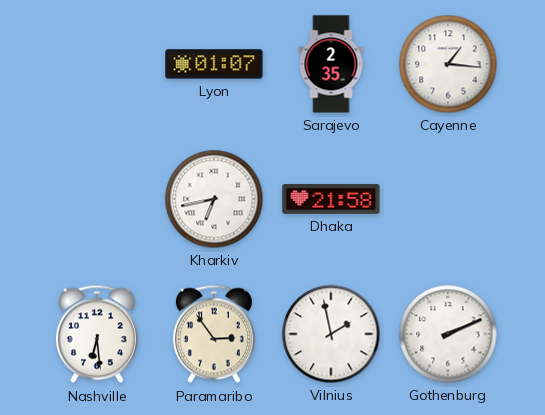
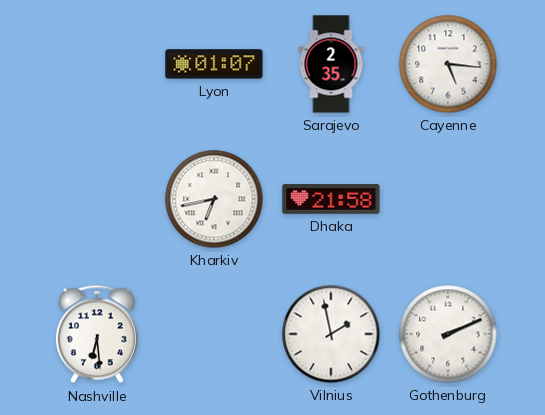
Cayenne: 1:16 -> 5:16
Paramaribo: 2:54 -> none
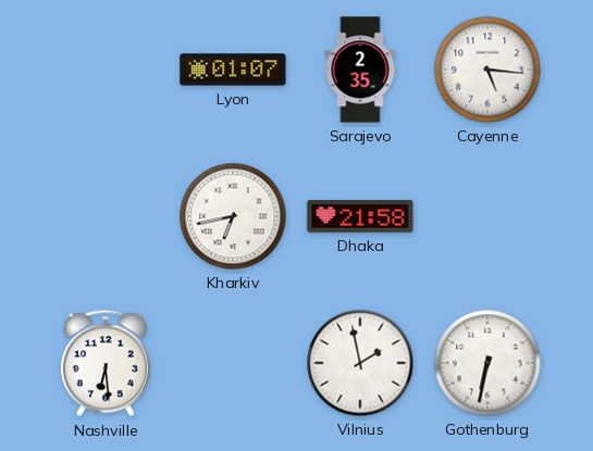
Gothenburg: 2:11 -> 6:32
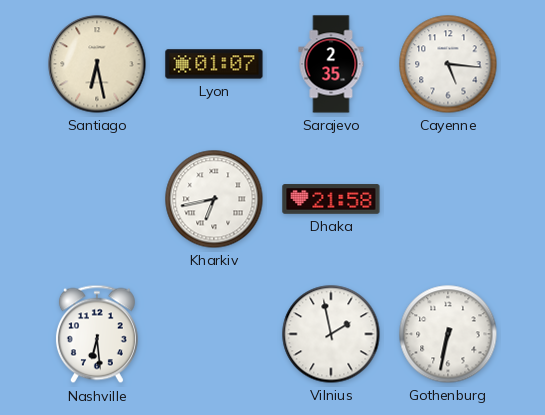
Santiago: none -> 6:28
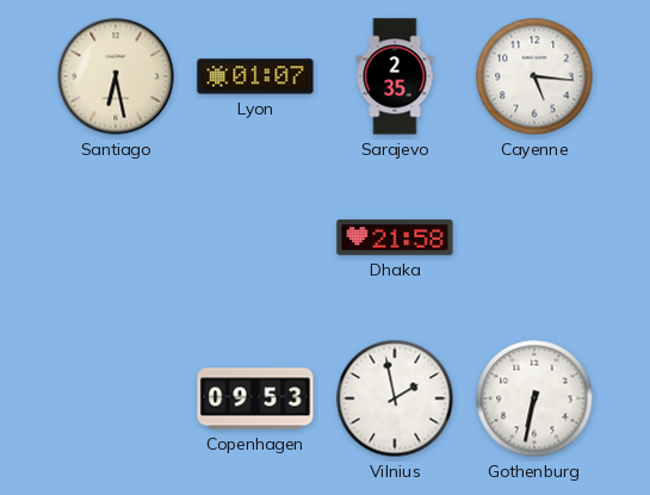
Kharkiv: 6:43 -> none
Nashville: 6:29 -> none
Copenhagen: none -> 09:53
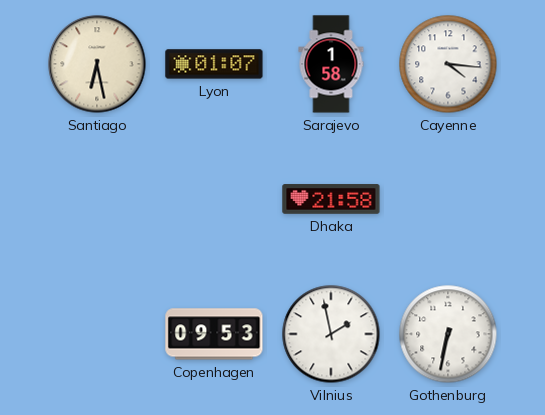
Sarajevo: 2:35 -> 1:58
Cayenne: 5:16 -> 4:16
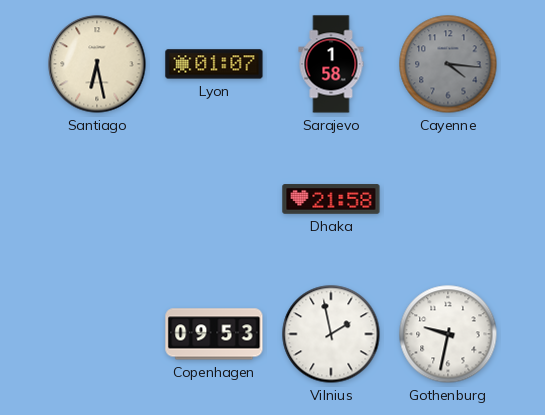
Cayenne dial: white -> grey
Gothenburg: 6:32 -> 9:32
